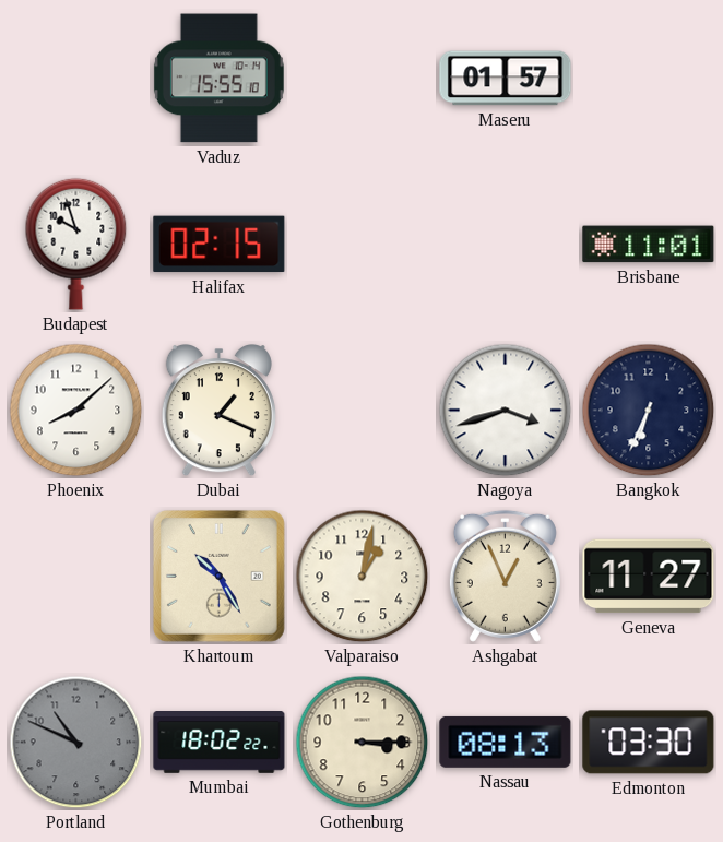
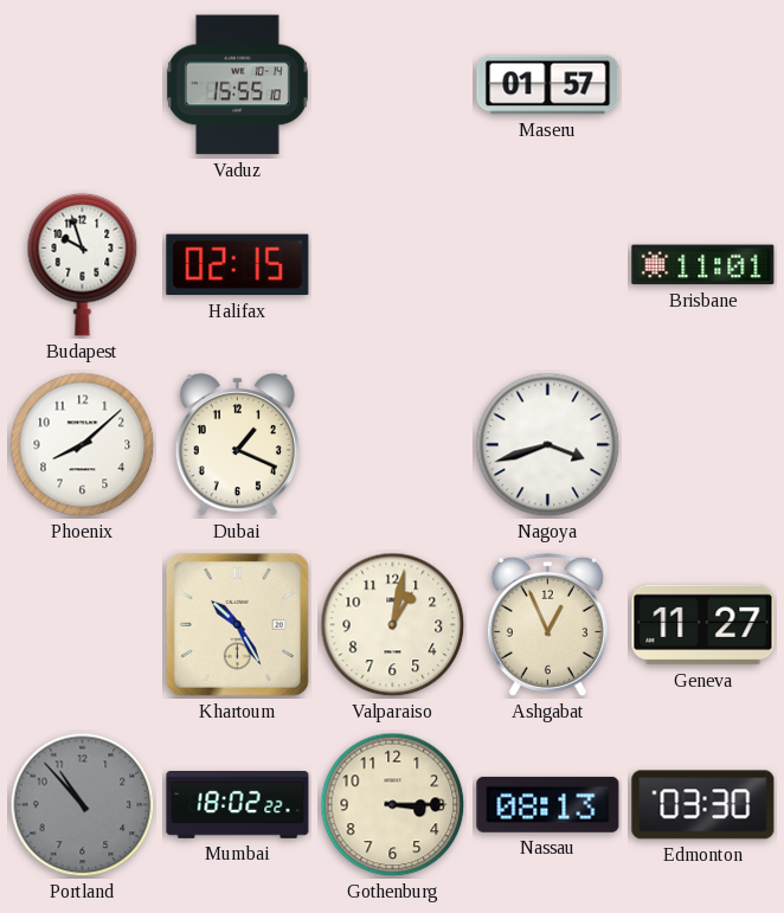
Bangkok: 6:34 -> none
Portland: 10:49 -> 10:53
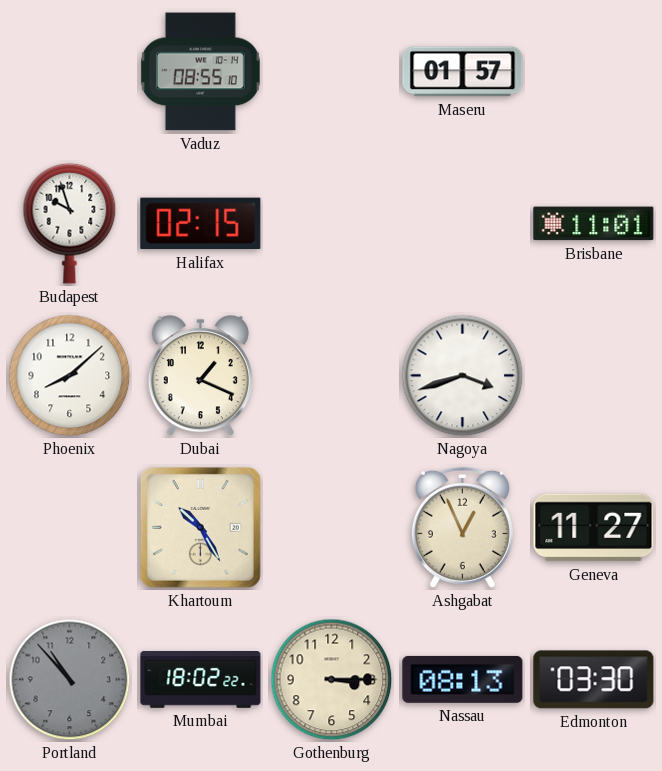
Vaduz: 15:55 -> 08:55
Valparaiso: 1:02 -> none
